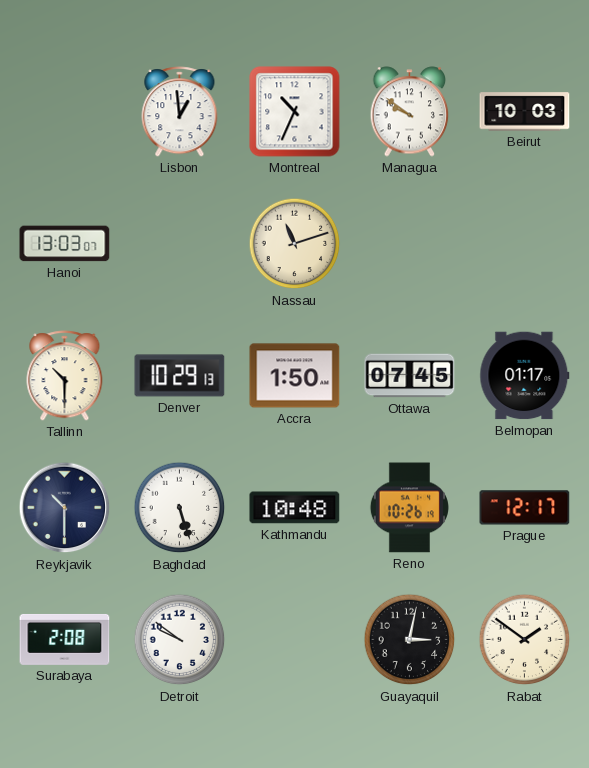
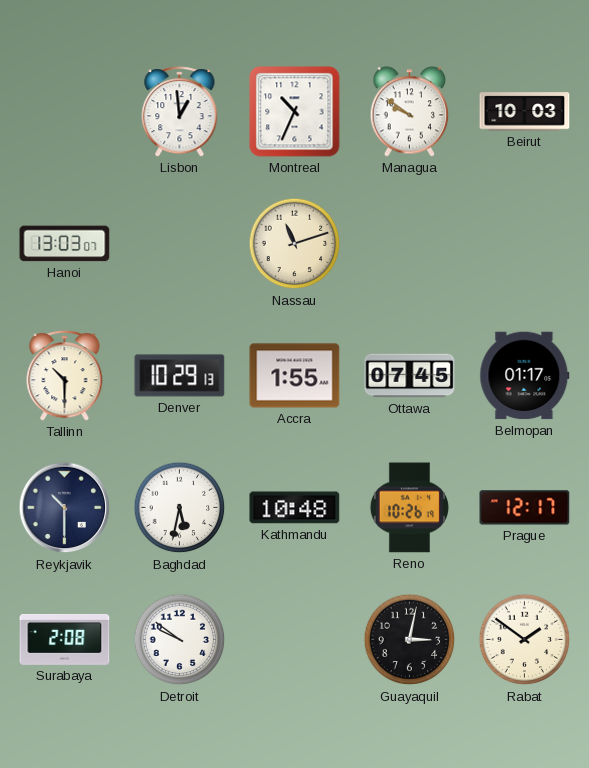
Accra: 1:50 -> 1:55
Baghdad: 5:27 -> 5:32
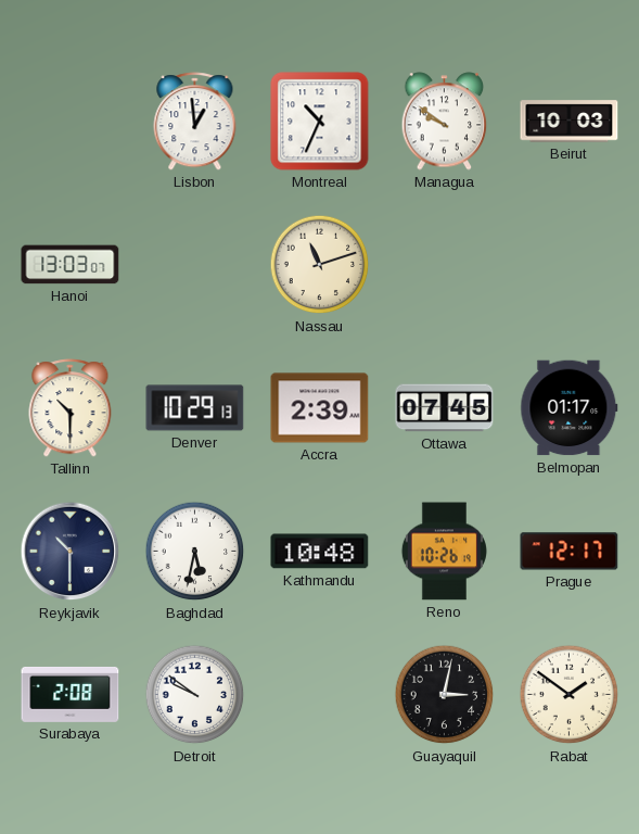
Accra: 1:55 -> 2:39
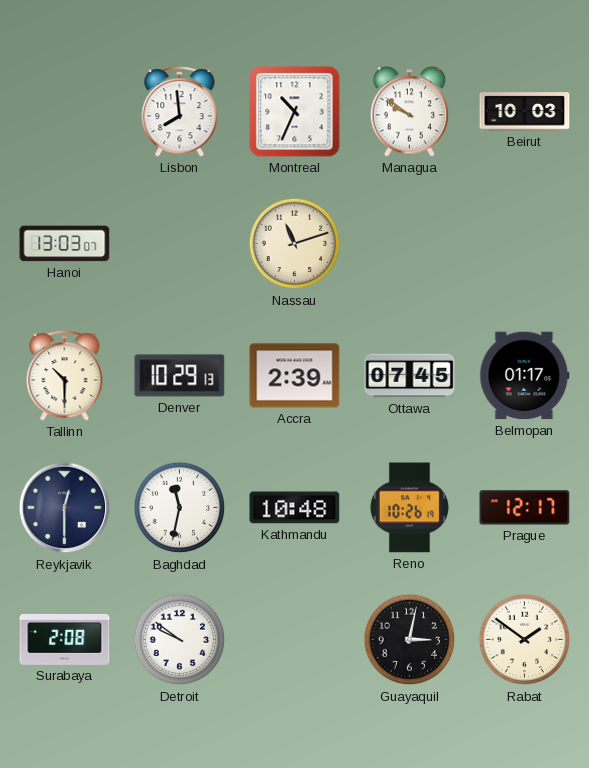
Lisbon: 12:59 -> 7:59
Reykjavik: 10:30 -> 12:30
Baghdad: 5:32 -> 11:32
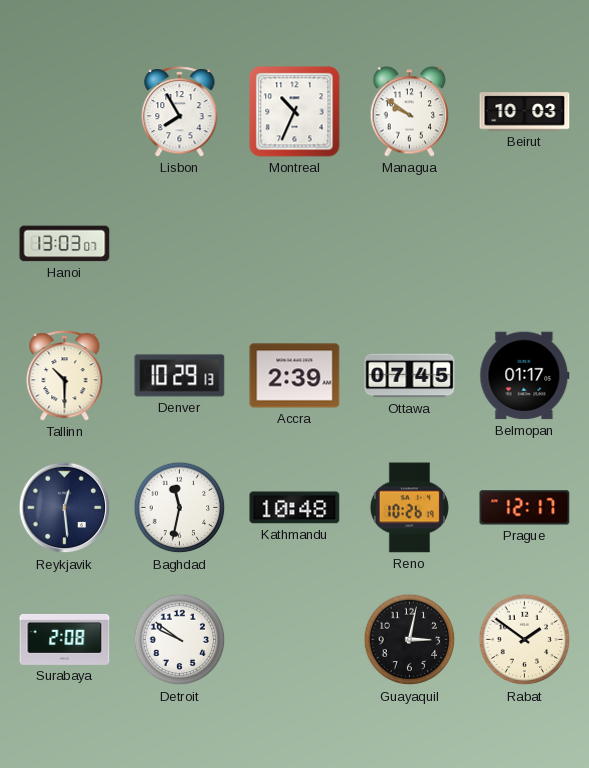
Lisbon: 7:59 -> 7:55
Nassau: 11:12 -> none
Reykjavik: 12:30 -> 12:29
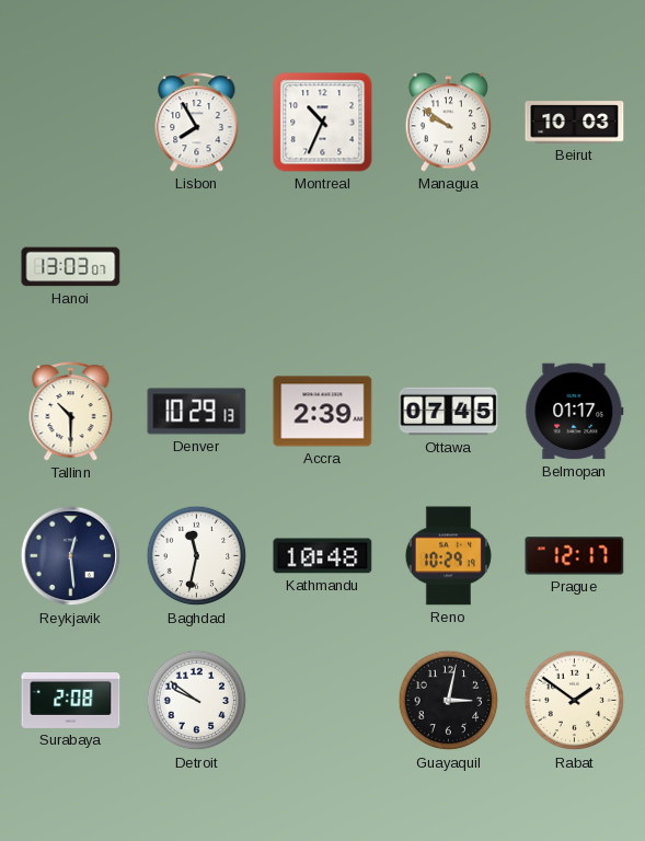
Reno: 10:26 -> 10:29
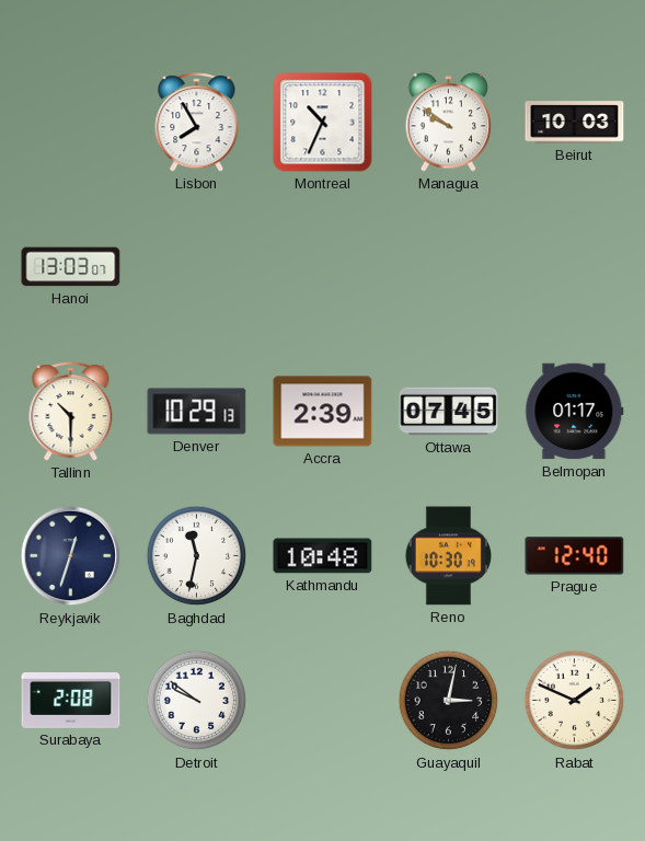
Reykjavik: 12:29 -> 12:33
Reno: 10:29 -> 10:30
Prague: 12:17 -> 12:40
Rabat: 1:51 -> 1:49
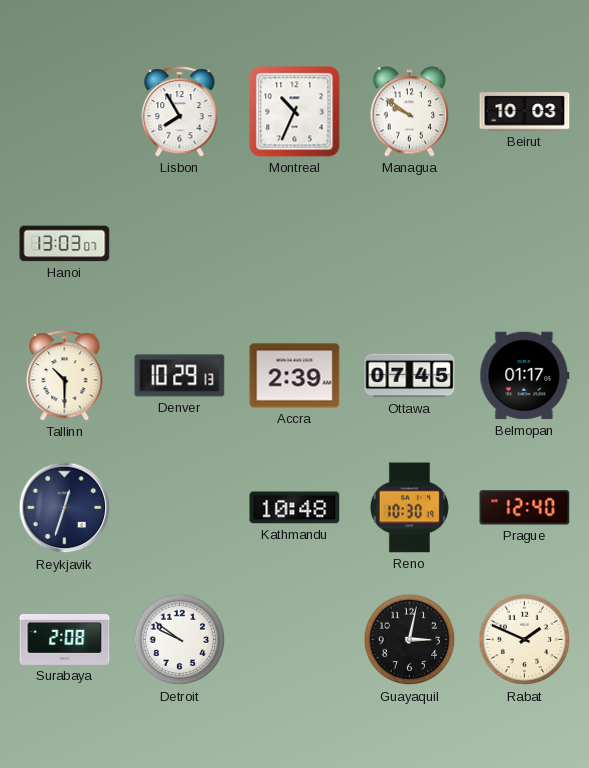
Baghdad: 11:32 -> none
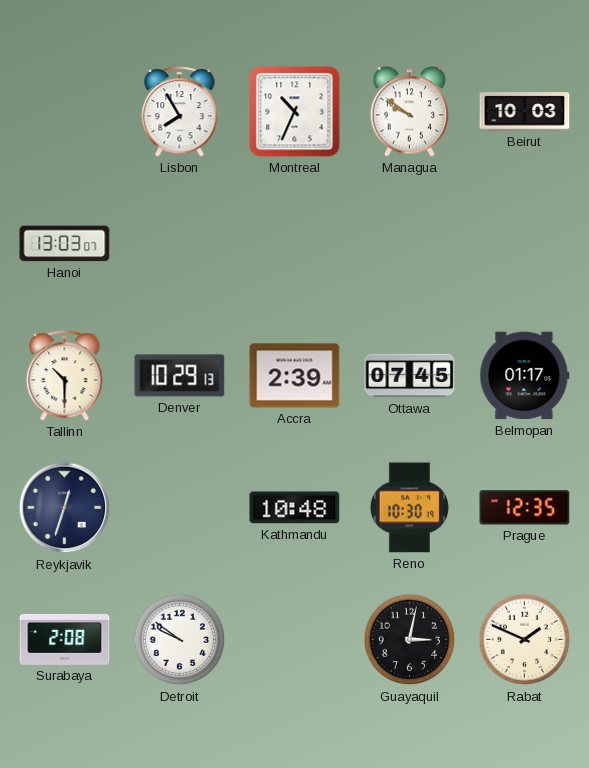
Prague: 12:40 -> 12:35
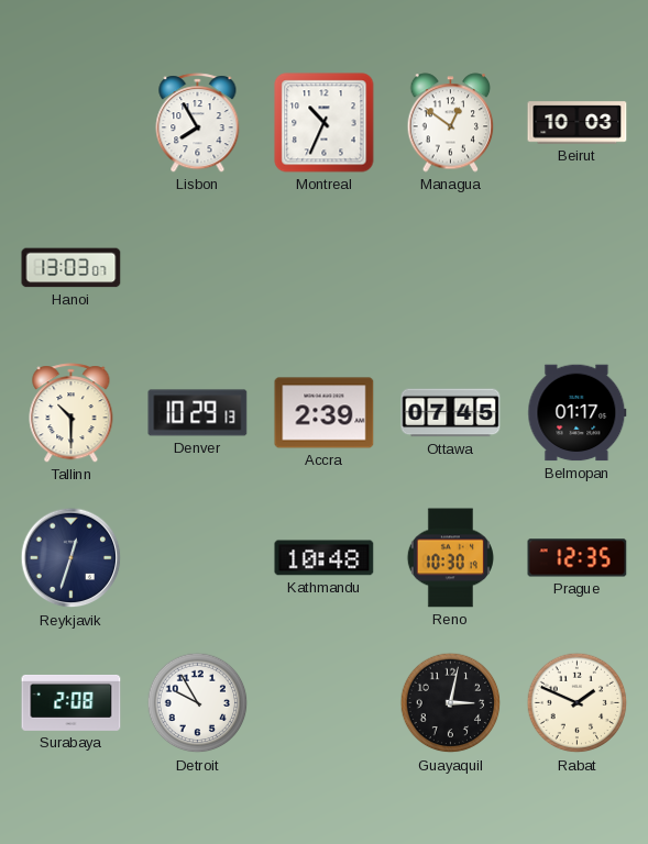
Managua: 9:51 -> 12:51
Detroit: 9:51 -> 9:55
